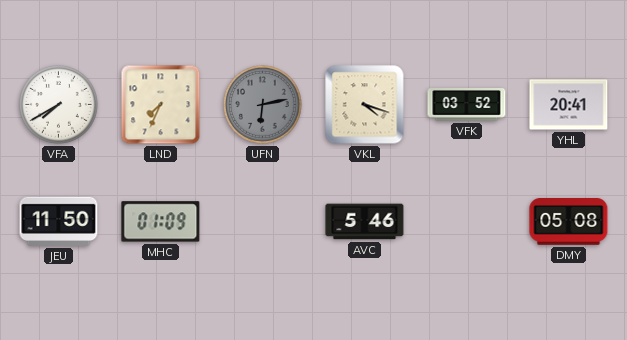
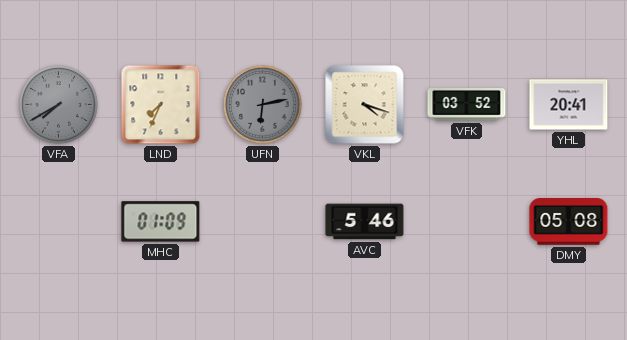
VFA dial: white -> grey
JEU: 11:50 -> none
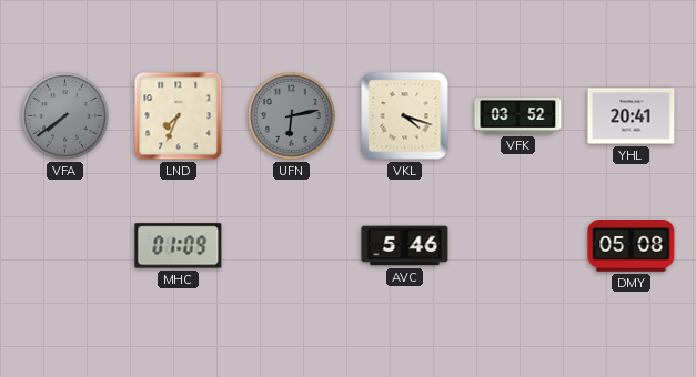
VFA: 7:40 -> 7:39
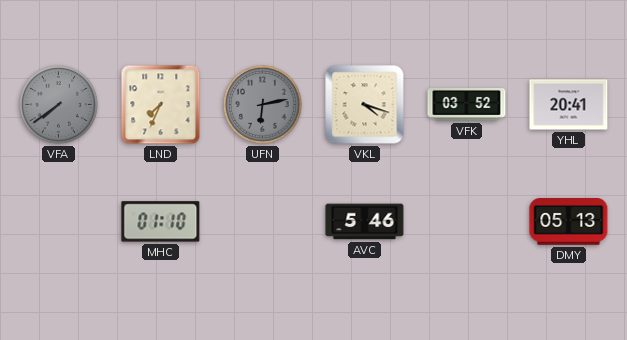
MHC: 01:09 -> 01:10
DMY: 05:08 -> 05:13
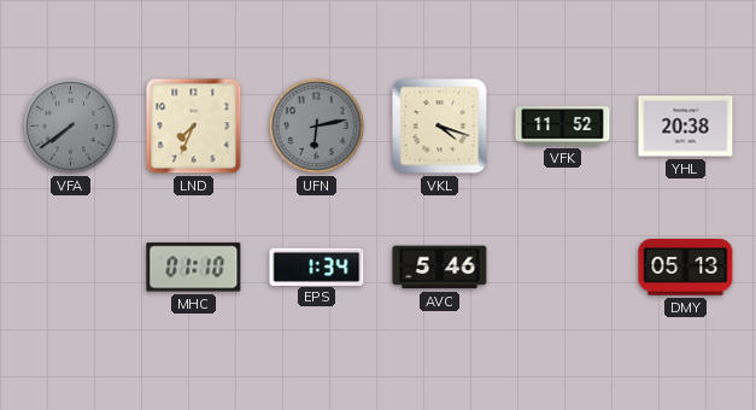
VFK: 03:52 -> 11:52
YHL: 20:41 -> 20:38
EPS: none -> 1:34
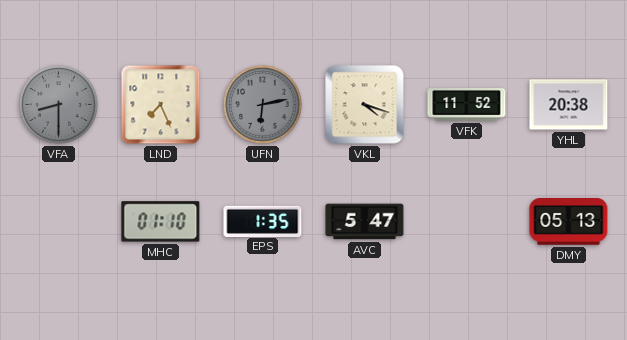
VFA: 7:39 -> 8:30
LND: 7:34 -> 7:26
EPS: 1:34 -> 1:35
AVC: 5:46 -> 5:47
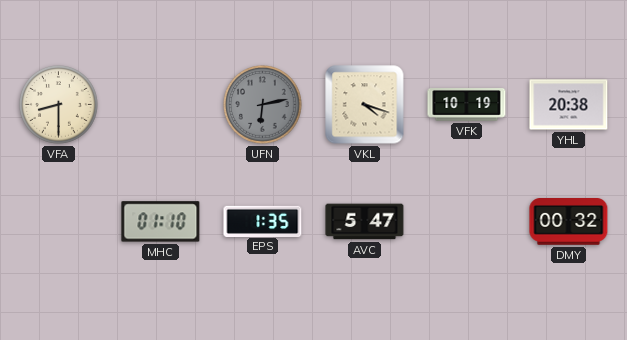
VFA dial: grey -> cream
LND: 7:26 -> none
VFK: 11:52 -> 10:19
DMY: 05:13 -> 00:32
